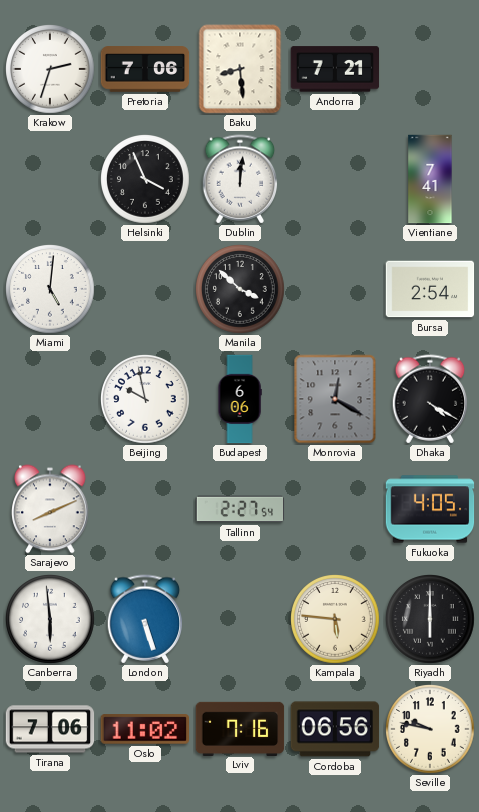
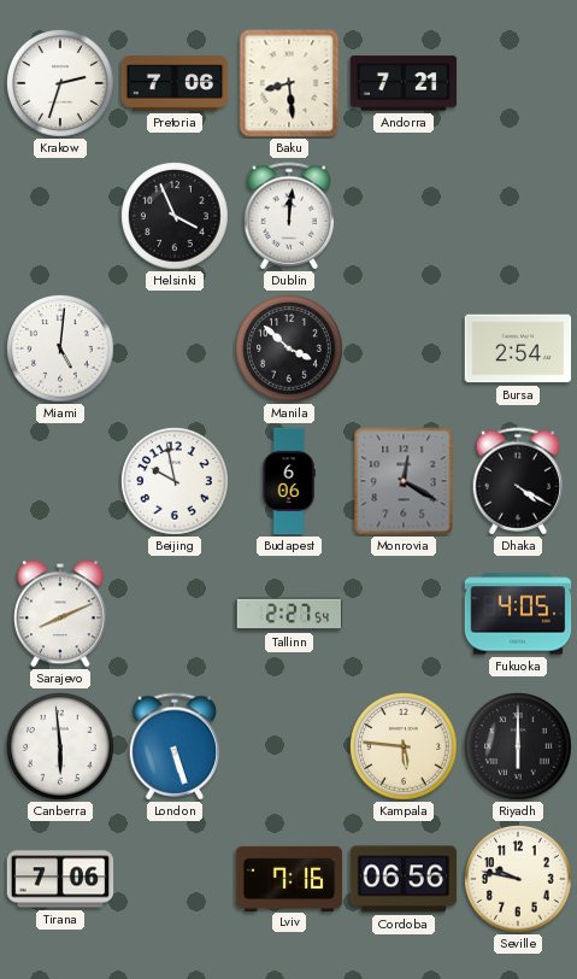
Vientiane: 7:41 -> none
Oslo: 11:02 -> none
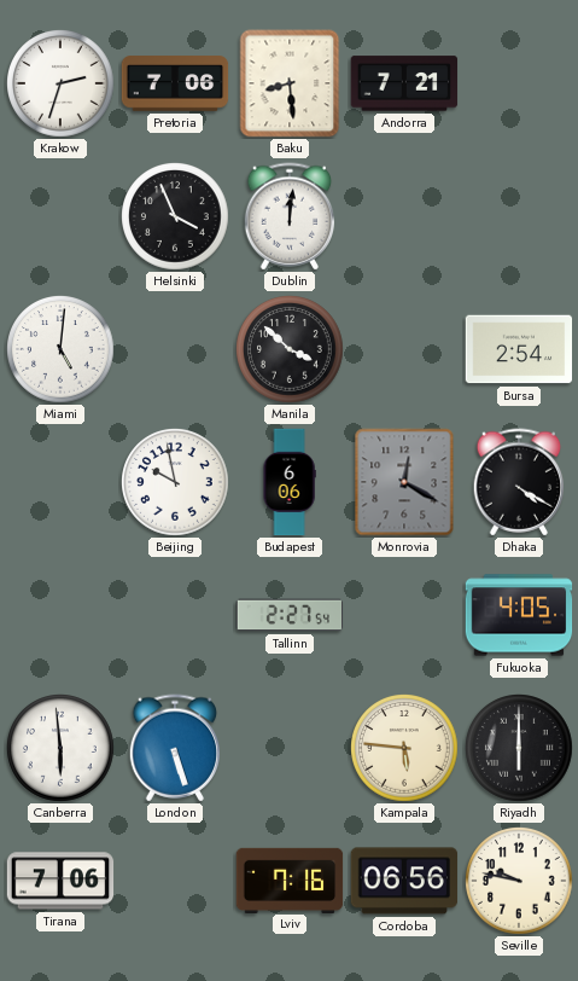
Sarajevo: 8:11 -> none
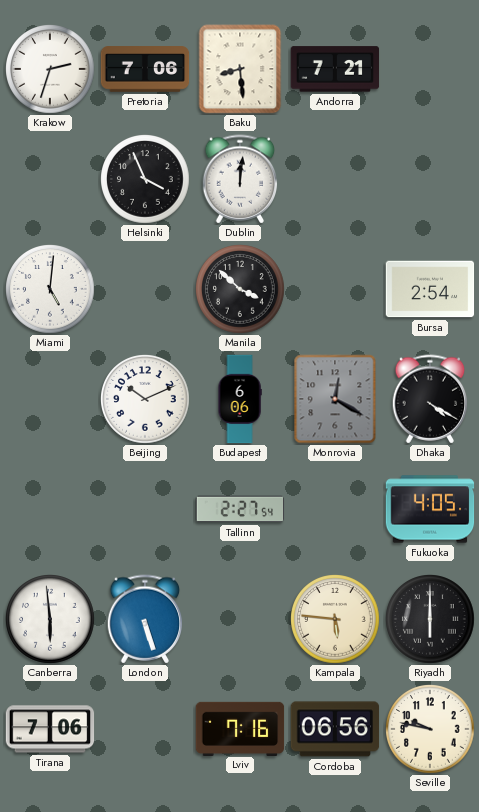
Beijing: 9:58 -> 10:11
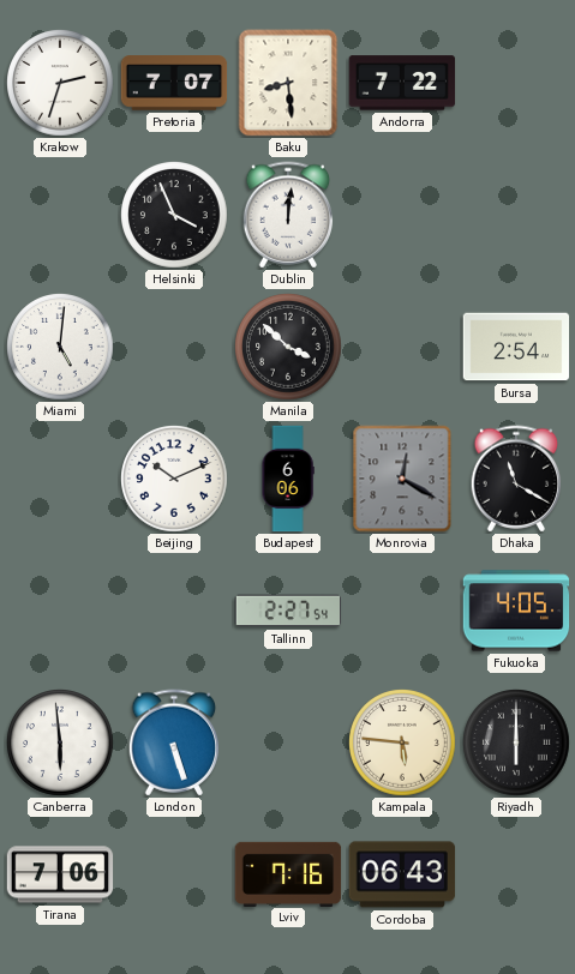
Pretoria: 7:06 -> 7:07
Andorra: 7:21 -> 7:22
Dhaka: 4:20 -> 11:20
Cordoba: 06:56 -> 06:43
Seville: 9:47 -> none
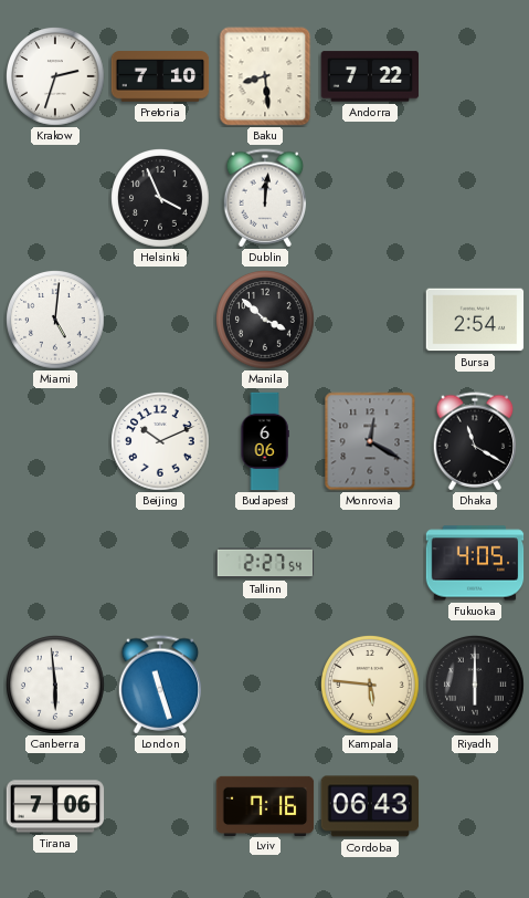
Pretoria: 7:07 -> 7:10
London: 5:27 -> 11:27
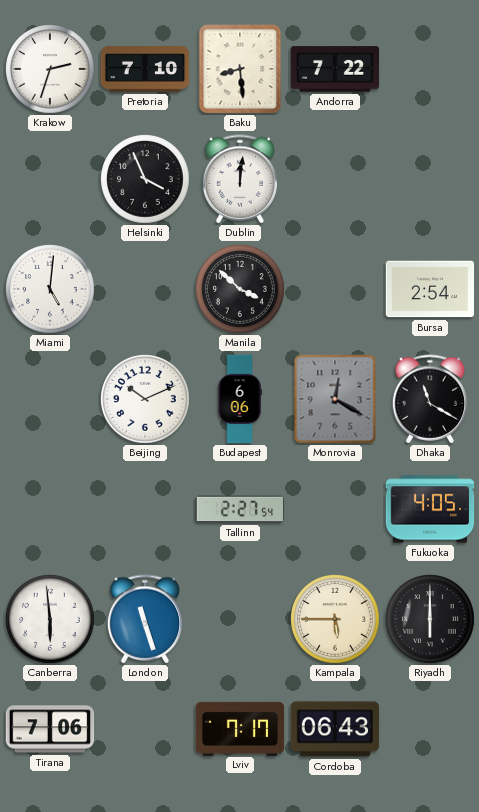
Kampala: 5:46 -> 5:45
Lviv: 7:16 -> 7:17
